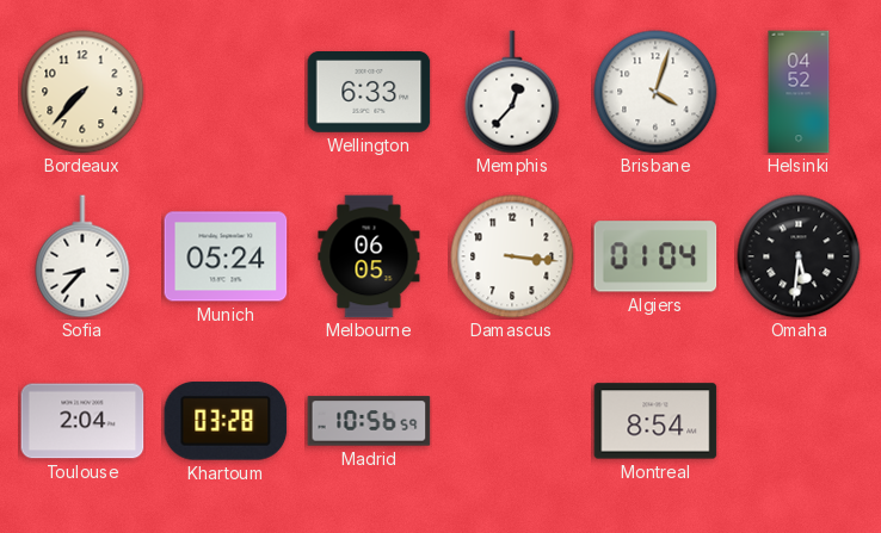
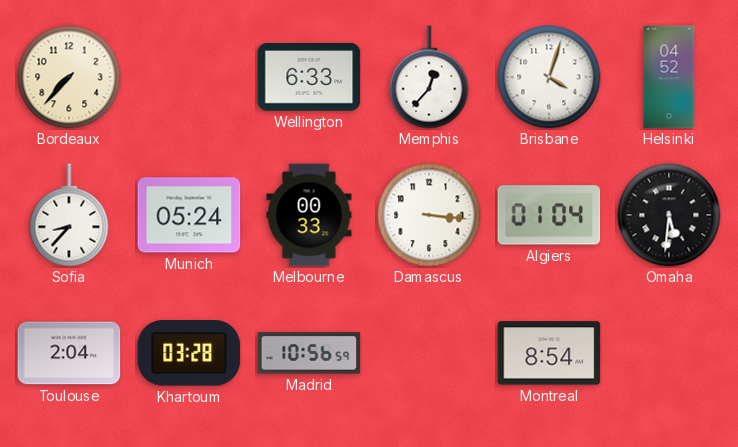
Melbourne: 06:05 -> 00:33
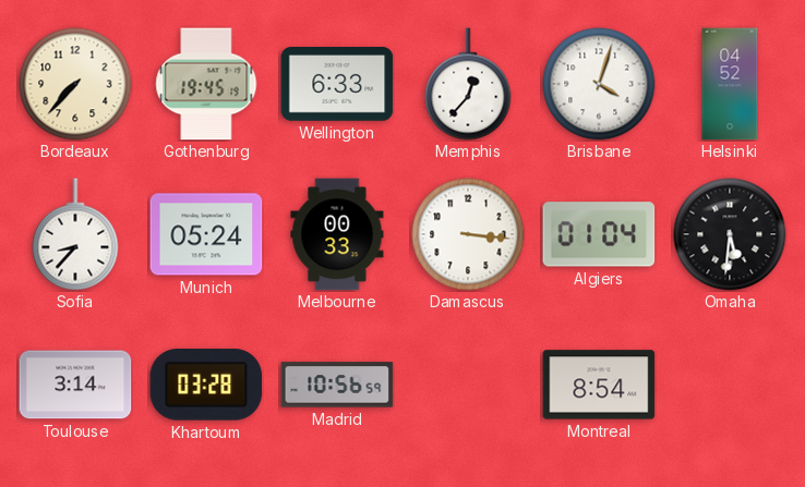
Gothenburg: none -> 19:45
Toulouse: 2:04 -> 3:14
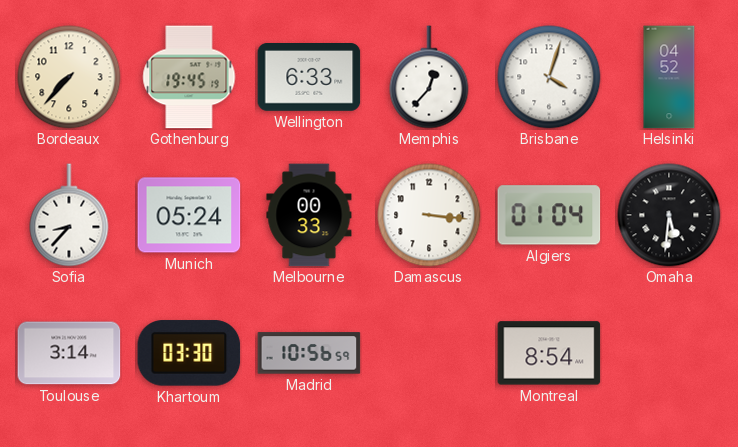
Khartoum: 03:28 -> 03:30
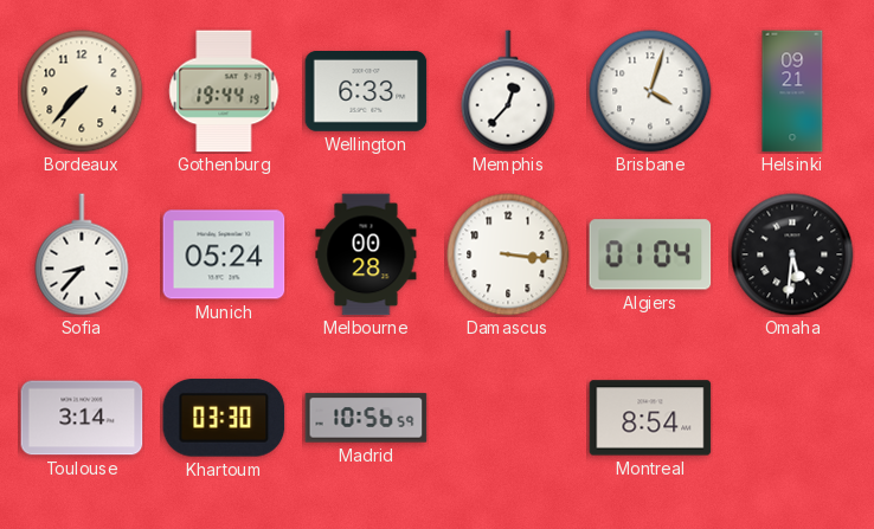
Gothenburg: 19:45 -> 19:44
Helsinki: 04:52 -> 09:21
Melbourne: 00:33 -> 00:28
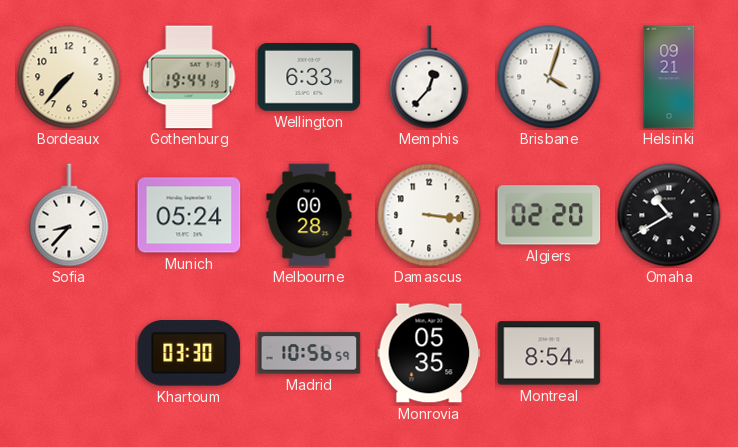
Algiers: 01:04 -> 02:20
Omaha: 5:31 -> 10:40
Toulouse: 3:14 -> none
Monrovia: none -> 05:35
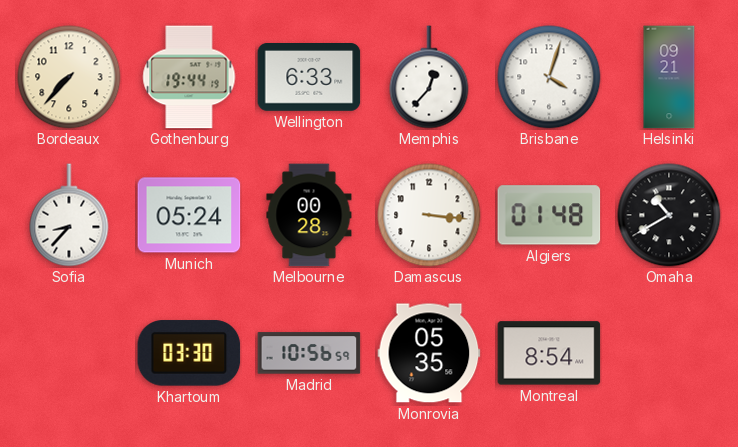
Algiers: 02:20 -> 01:48
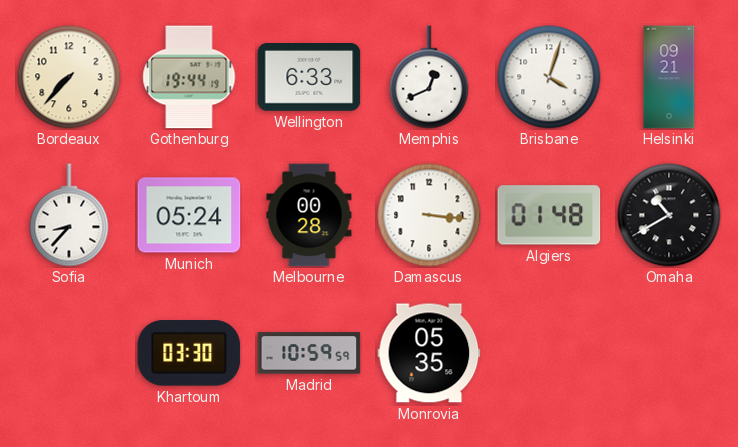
Memphis: 12:37 -> 12:41
Madrid: 10:56 -> 10:59
Montreal: 8:54 -> none
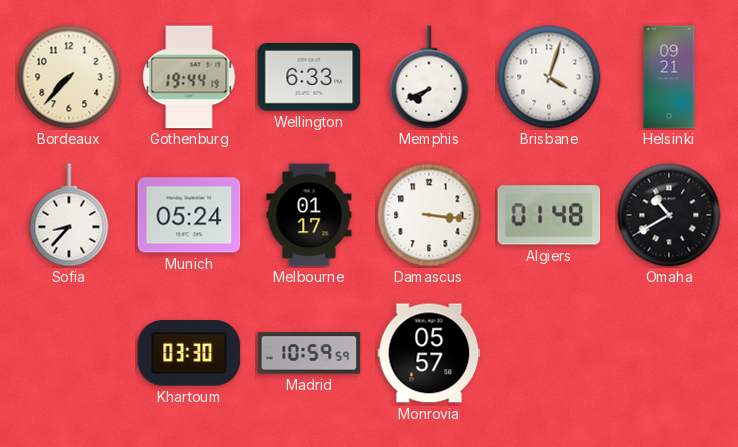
Memphis: 12:41 -> 7:41
Melbourne: 00:28 -> 01:17
Monrovia: 05:35 -> 05:57
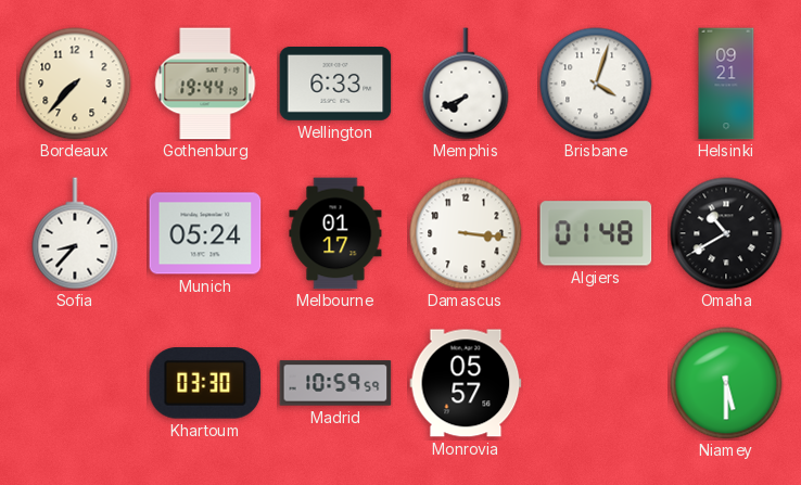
Niamey: none -> 5:30
